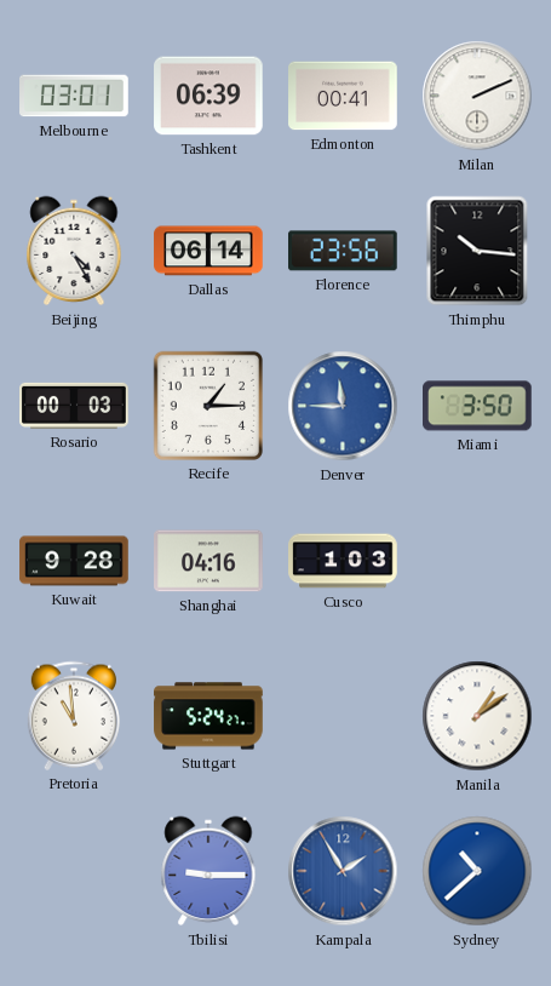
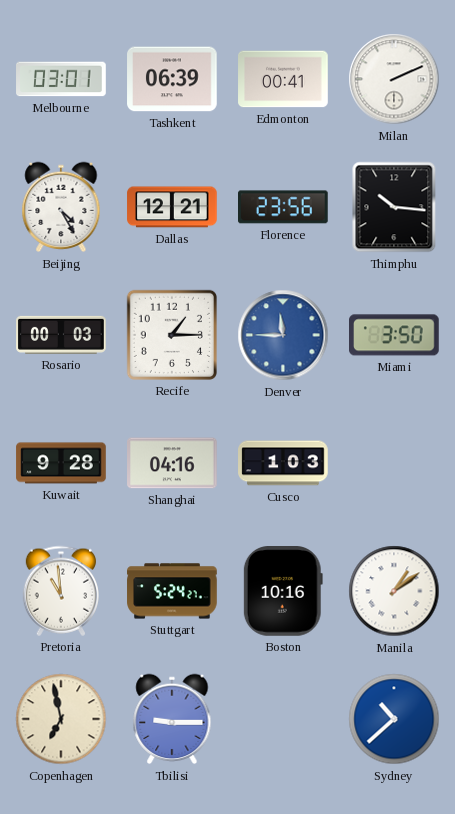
Dallas: 06:14 -> 12:21
Boston: none -> 10:16
Copenhagen: none -> 6:58
Kampala: 1:55 -> none
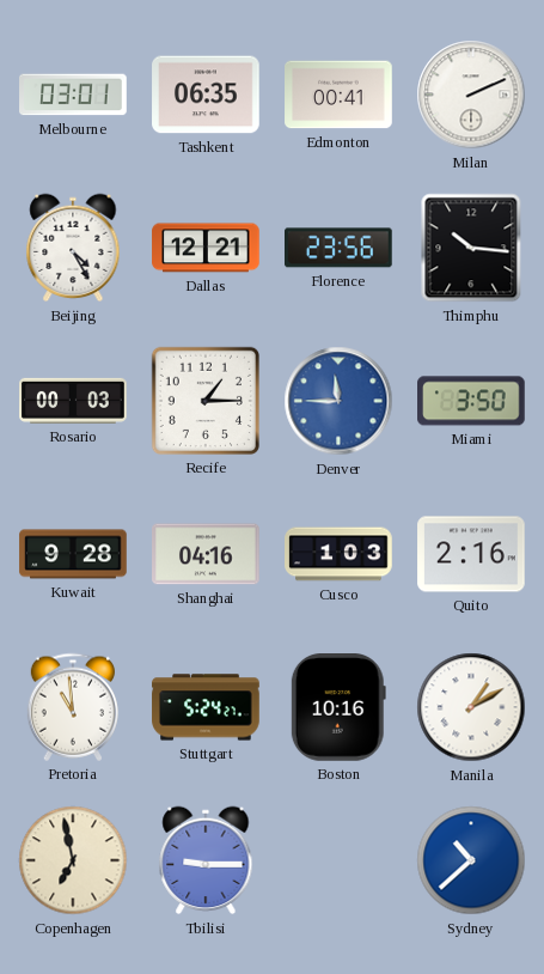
Tashkent: 06:39 -> 06:35
Quito: none -> 2:16
Manila: 1:09 -> 1:10
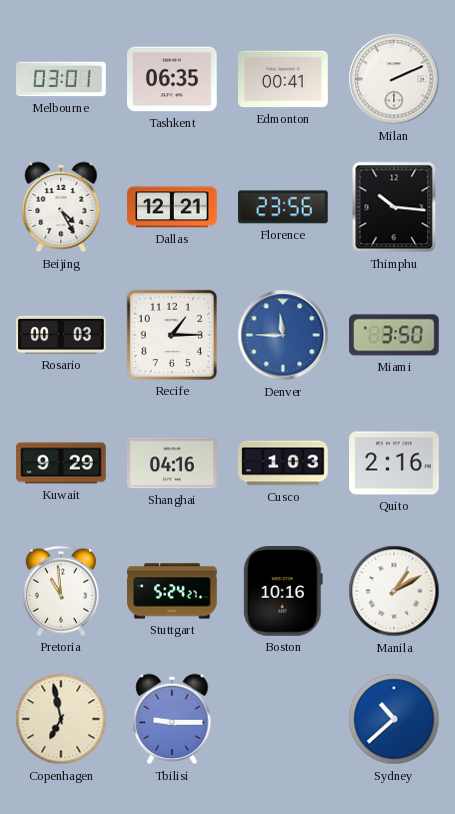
Kuwait: 9:28 -> 9:29
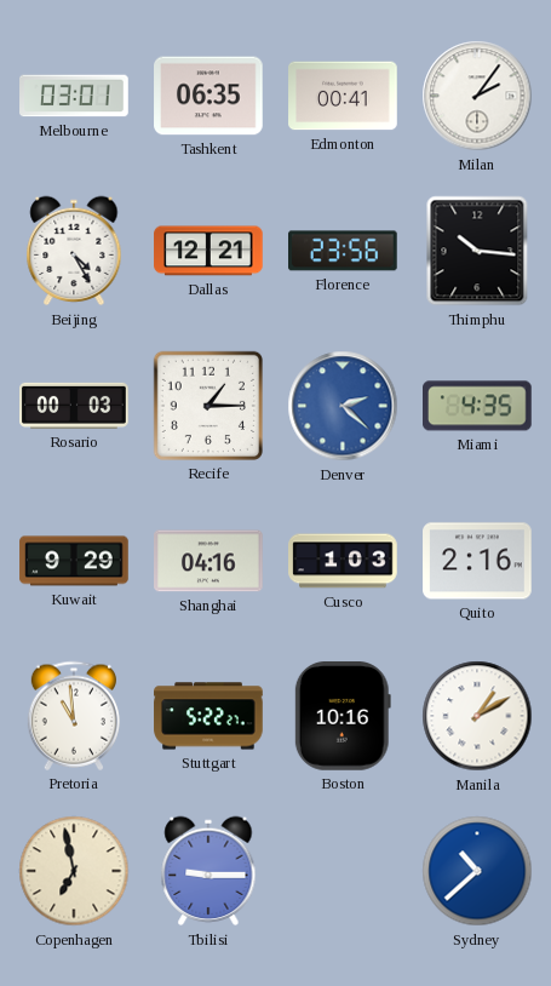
Milan: 2:11 -> 2:06
Denver: 11:45 -> 2:22
Miami: 3:50 -> 4:35
Stuttgart: 5:24 -> 5:22
